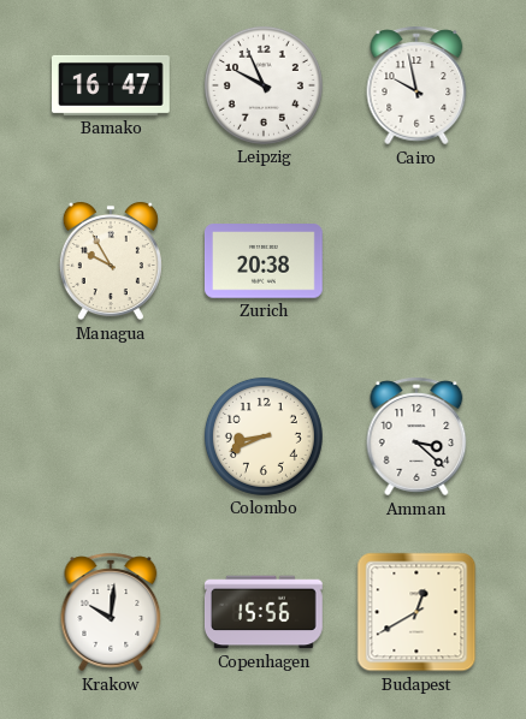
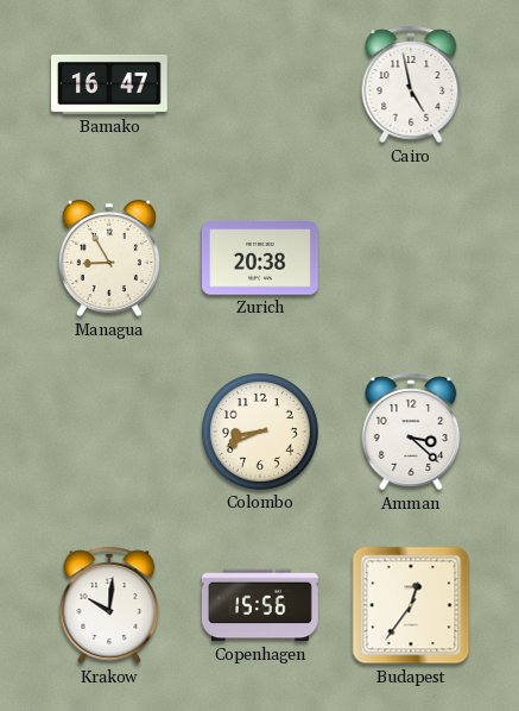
Leipzig: 9:56 -> none
Cairo: 9:58 -> 4:58
Managua: 9:55 -> 8:55
Budapest: 12:40 -> 12:36
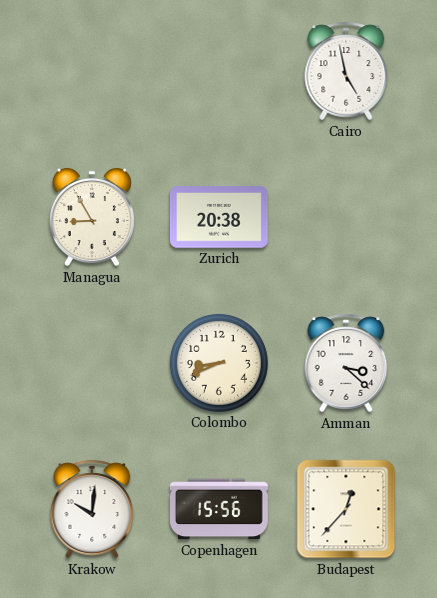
Bamako: 16:47 -> none
Budapest: 12:36 -> 12:37
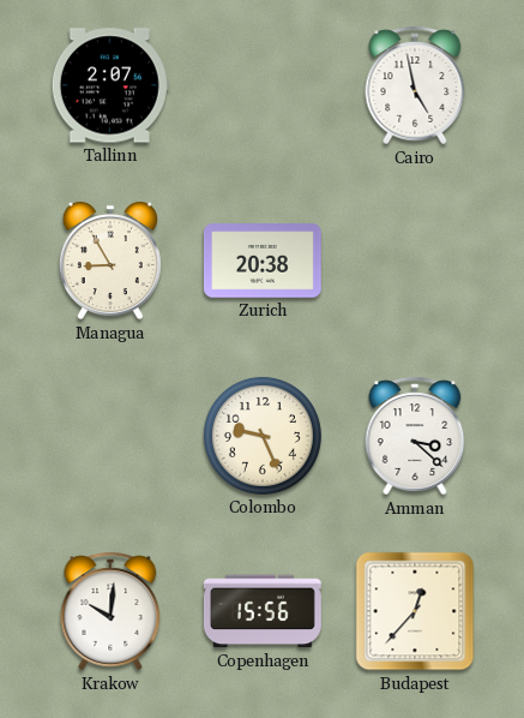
Tallinn: none -> 2:07
Colombo: 8:41 -> 9:26
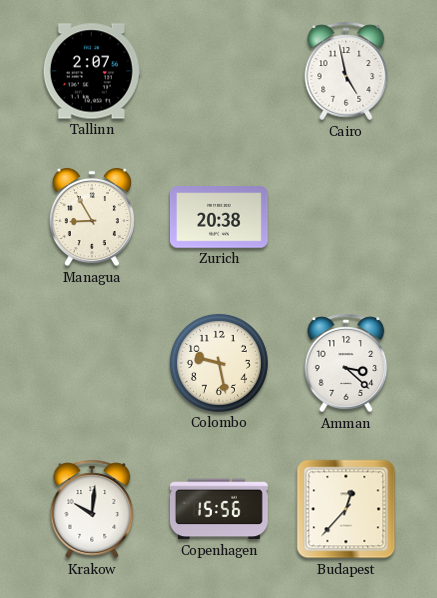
Colombo: 9:26 -> 9:28
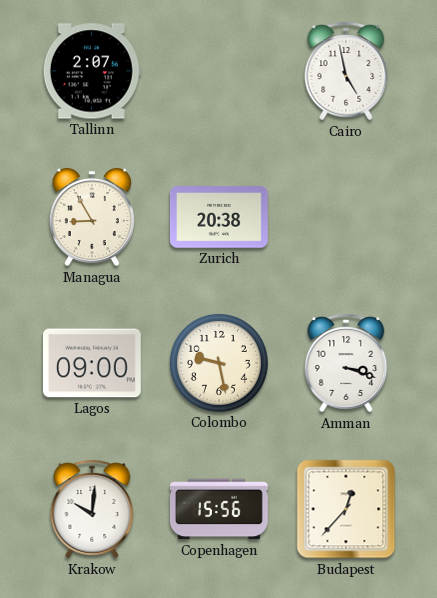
Lagos: none -> 09:00
Amman: 3:22 -> 3:18
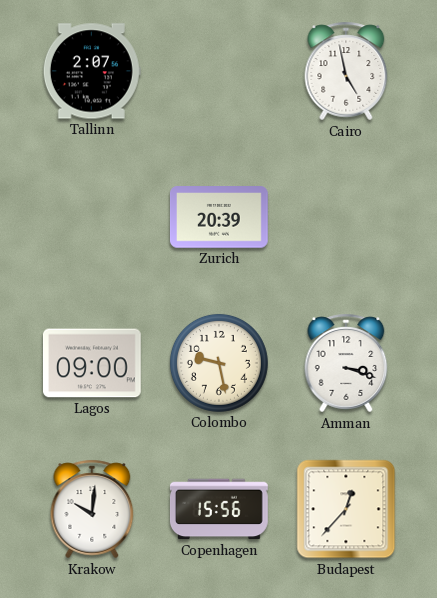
Managua: 8:55 -> none
Zurich: 20:38 -> 20:39
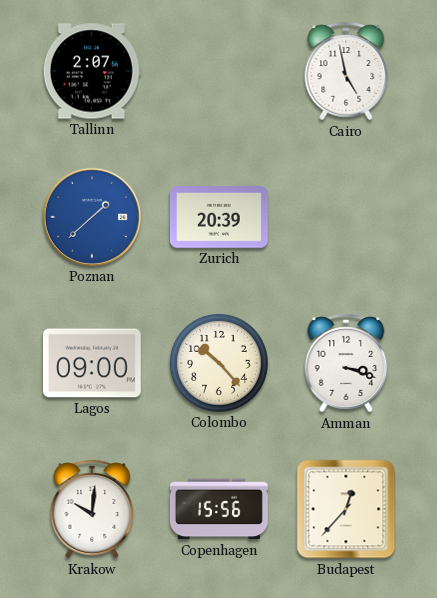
Poznan: none -> 1:38
Colombo: 9:28 -> 10:23
